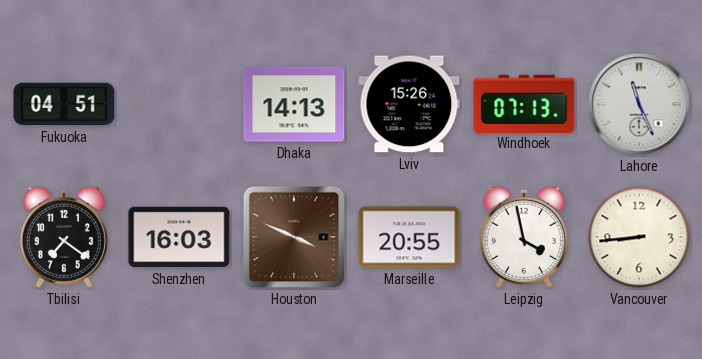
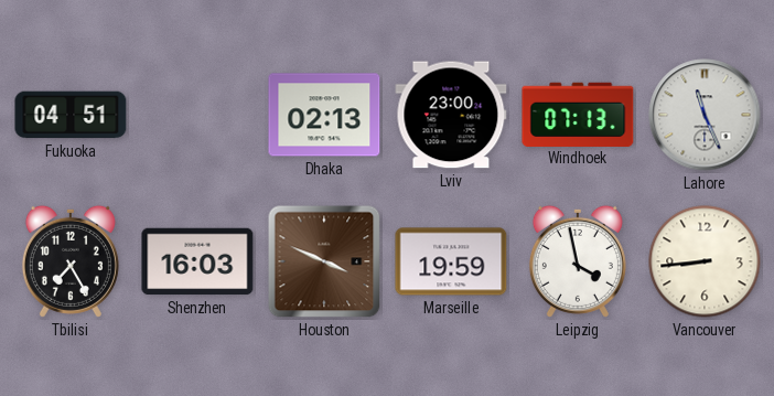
Dhaka: 14:13 -> 02:13
Lviv: 15:26 -> 23:00
Tbilisi: 7:21 -> 7:25
Marseille: 20:55 -> 19:59
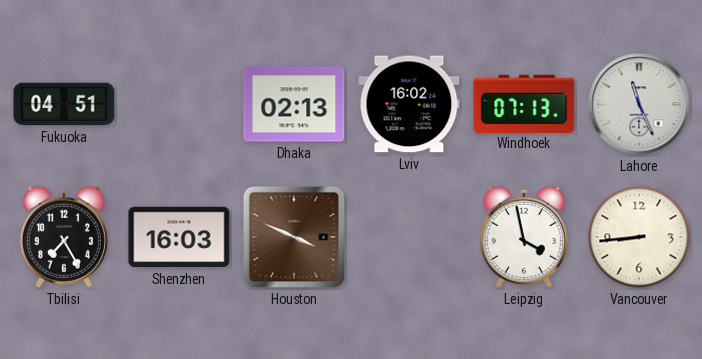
Lviv: 23:00 -> 16:02
Marseille: 19:59 -> none
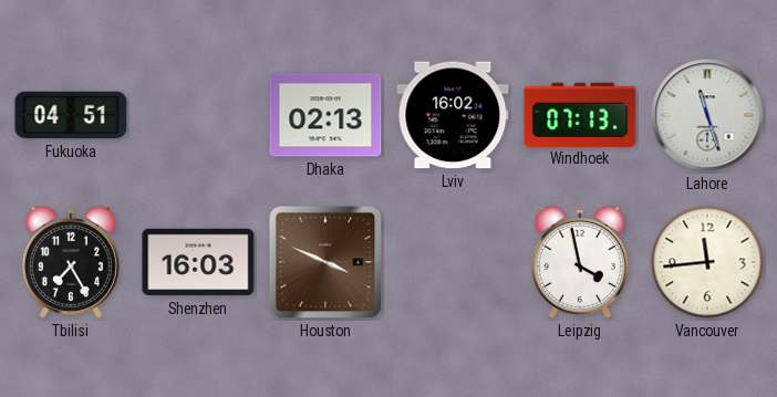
Lahore: 11:26 -> 11:27
Vancouver: 8:44 -> 11:44
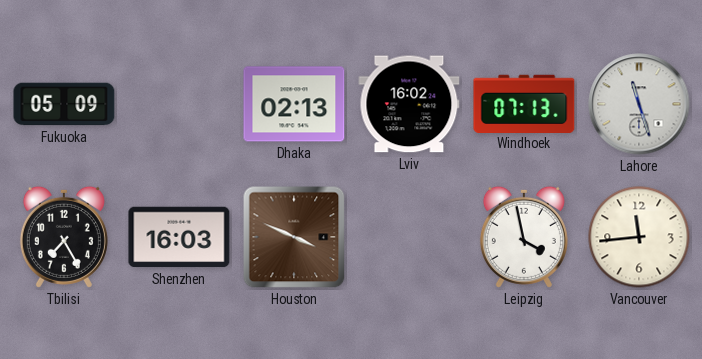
Fukuoka: 04:51 -> 05:09
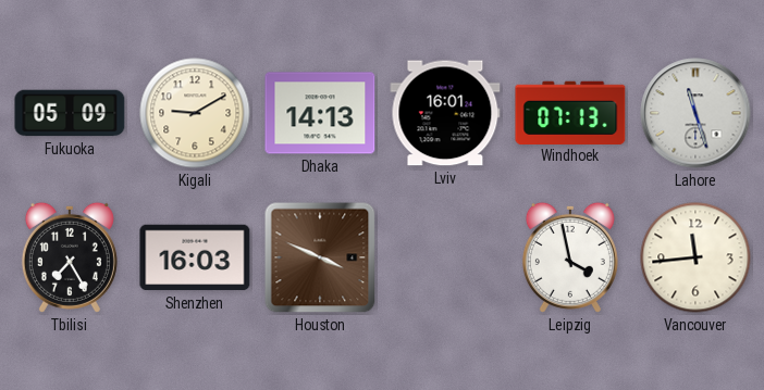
Kigali: none -> 9:10
Dhaka: 02:13 -> 14:13
Lviv: 16:02 -> 16:01
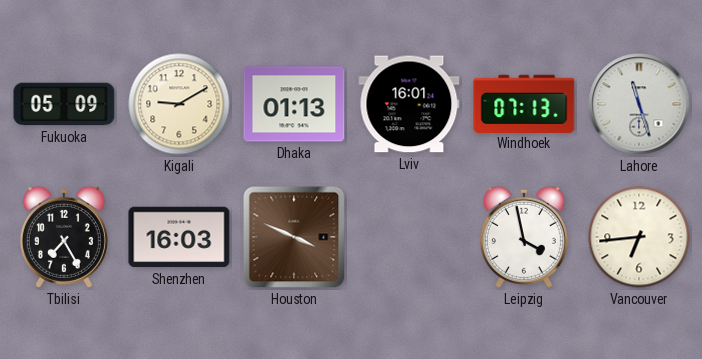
Dhaka: 14:13 -> 01:13
Vancouver: 11:44 -> 6:44
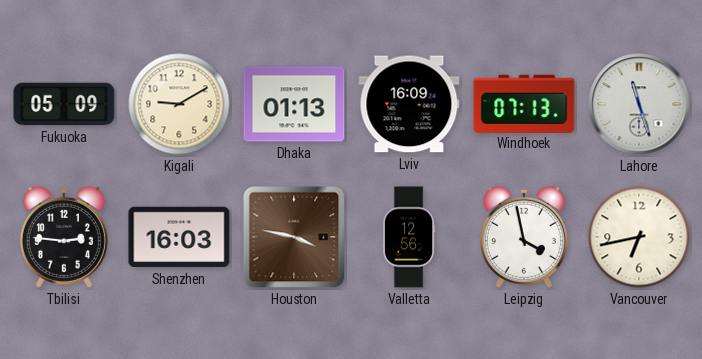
Lviv: 16:01 -> 16:09
Tbilisi: 7:25 -> 2:46
Houston: 3:49 -> 3:47
Valletta: none -> 12:56
Vancouver: 6:44 -> 6:43
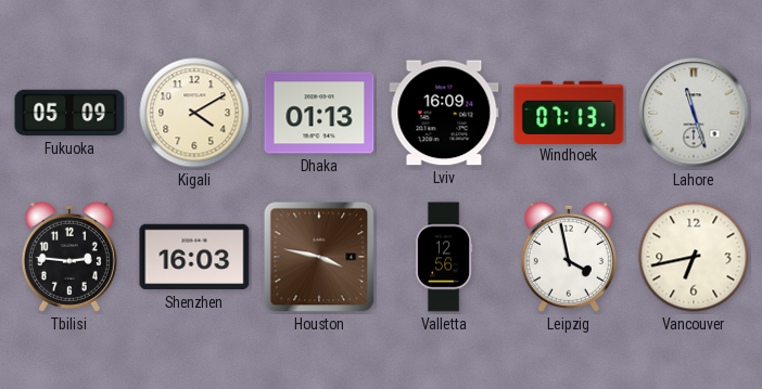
Kigali: 9:10 -> 4:10
